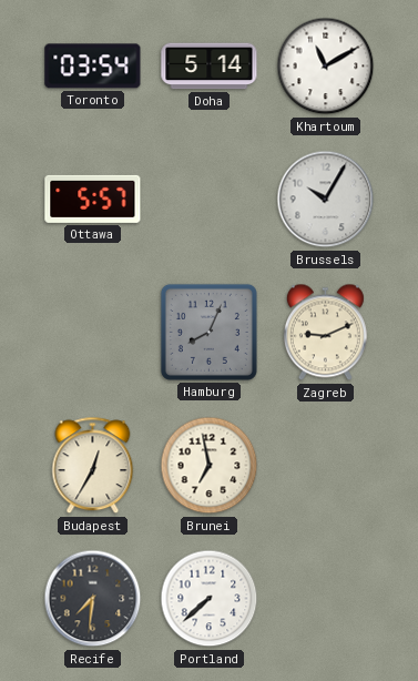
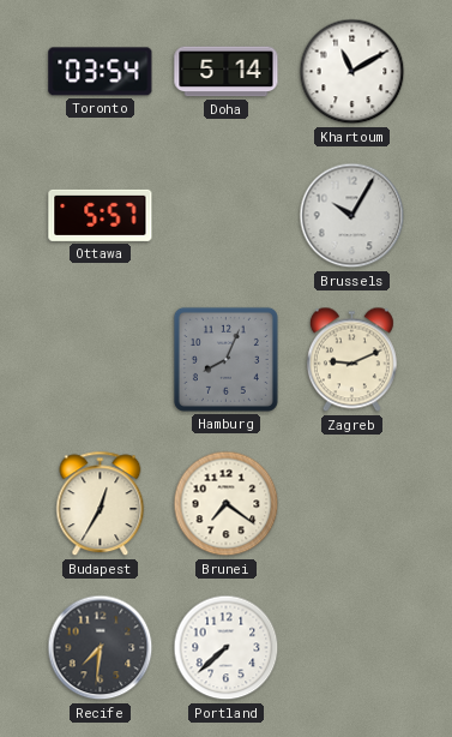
Brunei: 6:58 -> 7:21
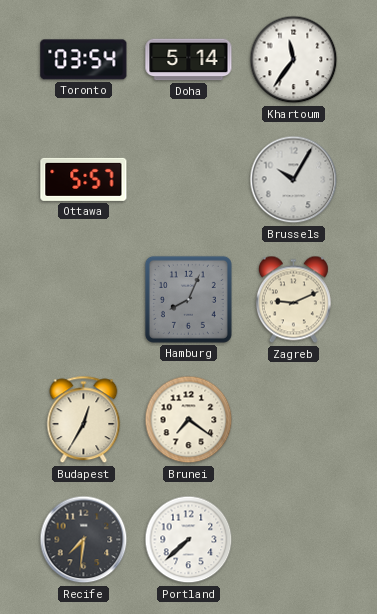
Khartoum: 11:10 -> 11:36
